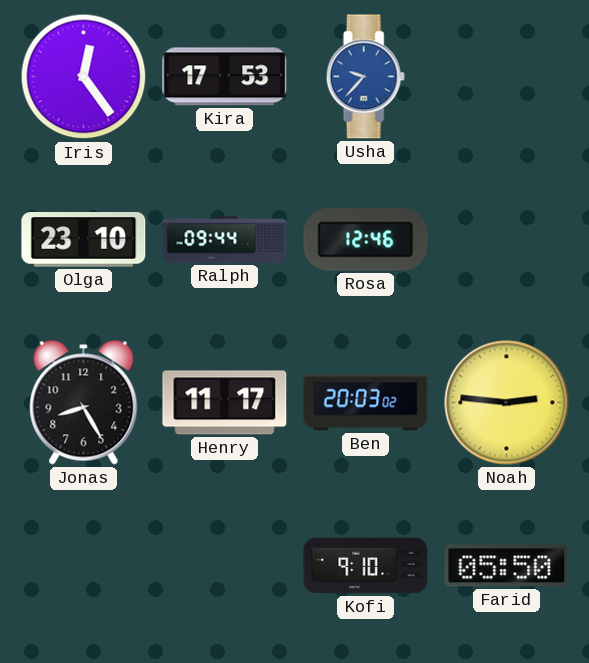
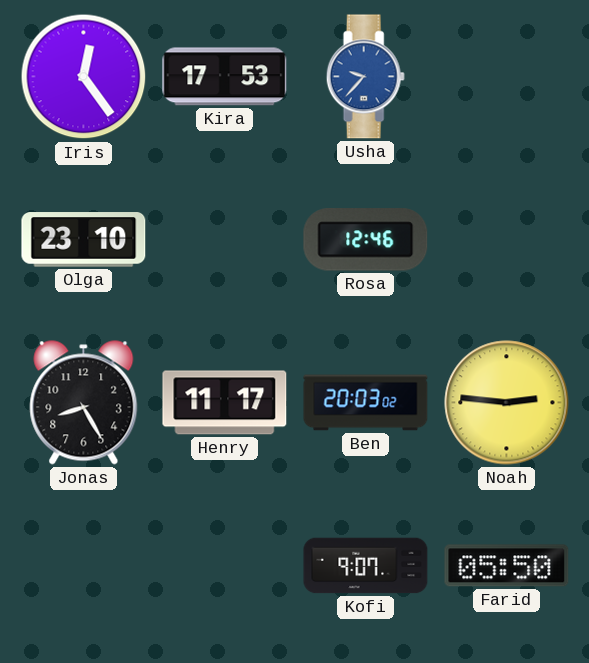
Ralph: 09:44 -> none
Kofi: 9:10 -> 9:07
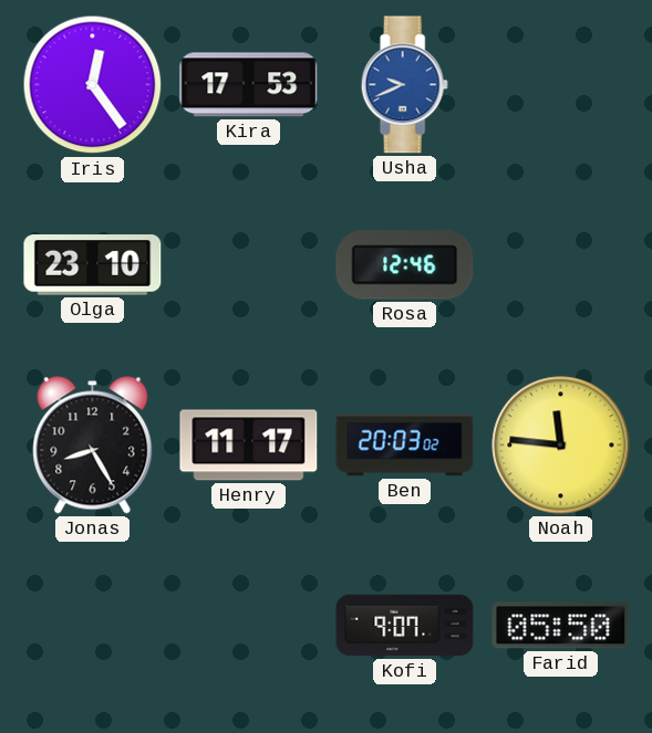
Usha: 9:37 -> 9:41
Noah: 2:46 -> 11:46
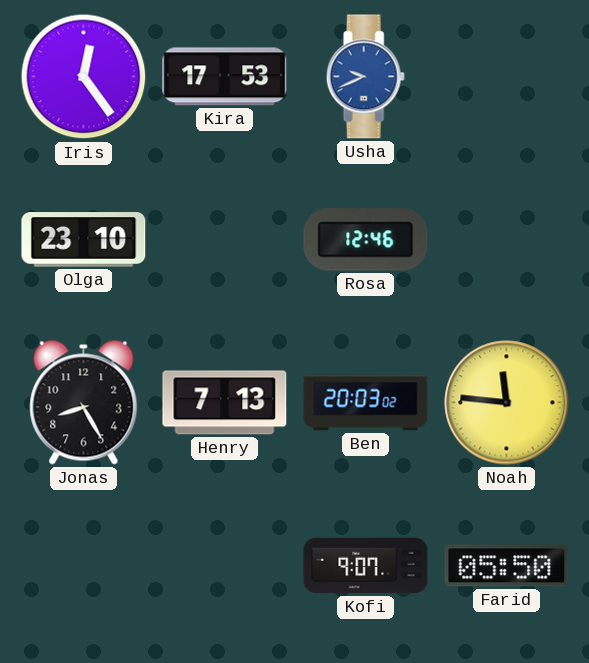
Henry: 11:17 -> 7:13
